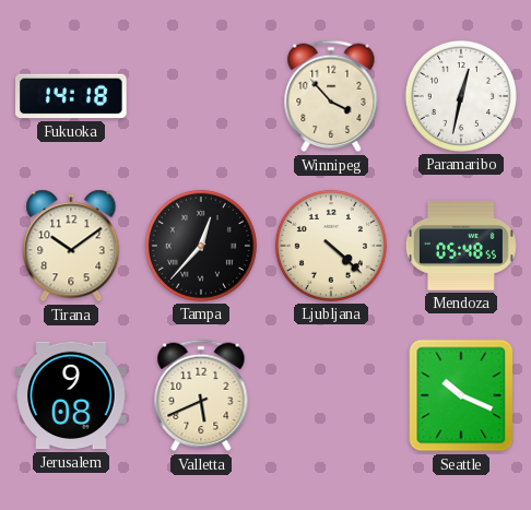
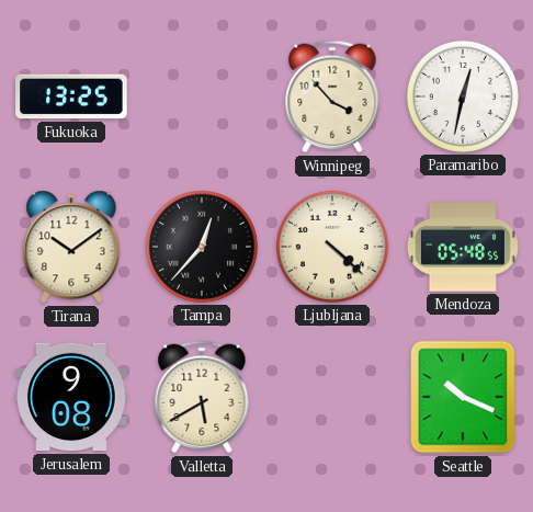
Fukuoka: 14:18 -> 13:25
Valletta: 5:41 -> 5:40
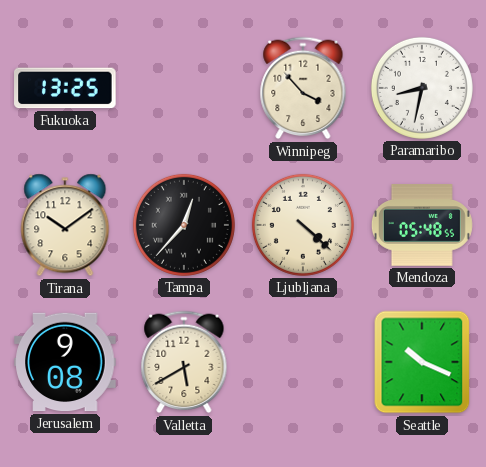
Paramaribo: 12:32 -> 8:32
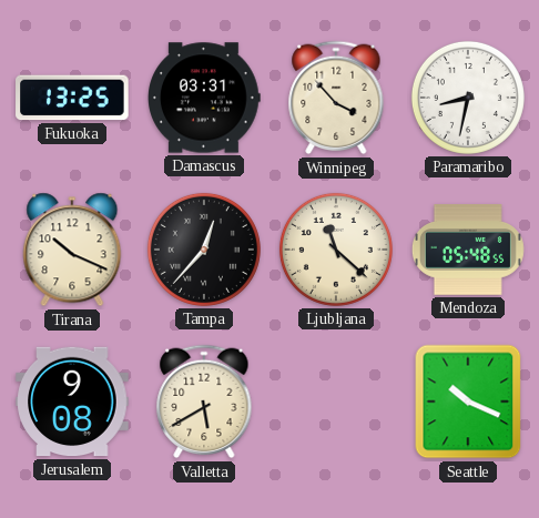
Damascus: none -> 03:31
Tirana: 10:09 -> 10:19
Ljubljana: 4:22 -> 11:22
